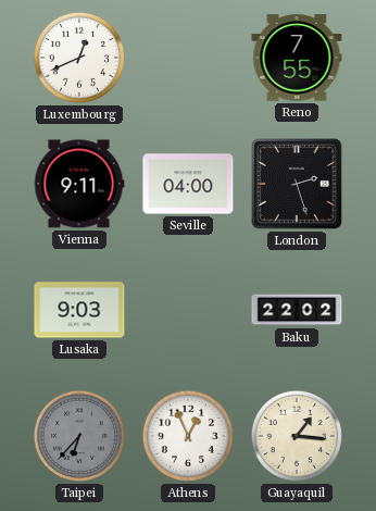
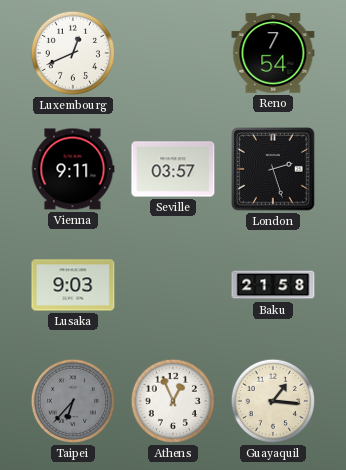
Reno: 7:55 -> 7:54
Seville: 04:00 -> 03:57
Baku: 22:02 -> 21:58
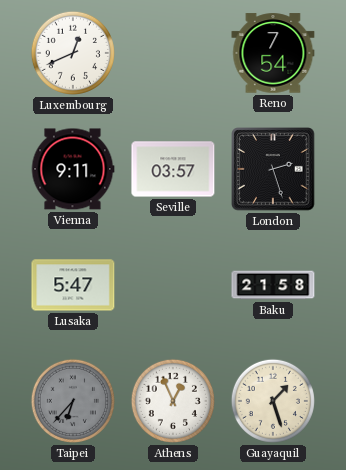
Lusaka: 9:03 -> 5:47
Guayaquil: 1:16 -> 1:27
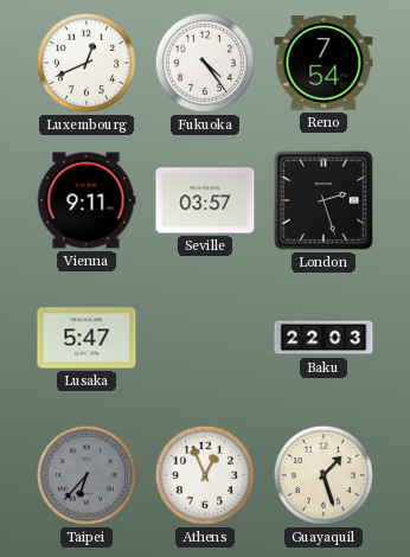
Fukuoka: none -> 4:24
Baku: 21:58 -> 22:03
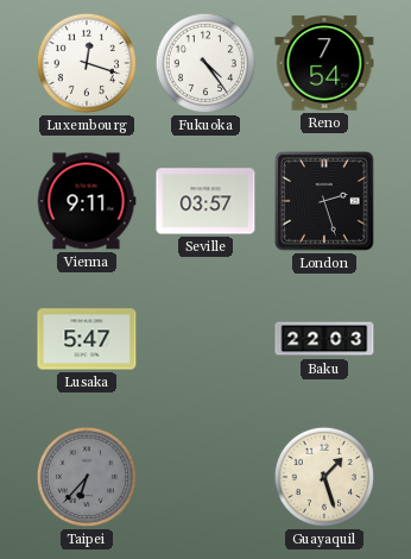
Luxembourg: 12:41 -> 12:18
Athens: 12:56 -> none
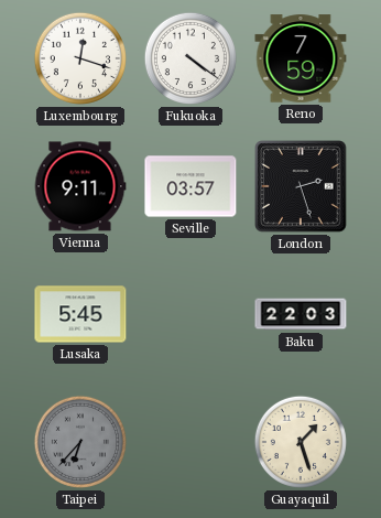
Fukuoka: 4:24 -> 4:21
Reno: 7:54 -> 7:59
Lusaka: 5:47 -> 5:45
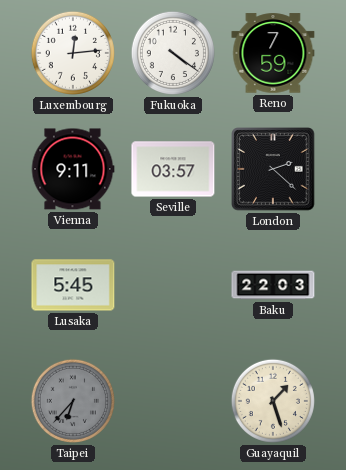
Luxembourg: 12:18 -> 12:14
London: 2:27 -> 2:22
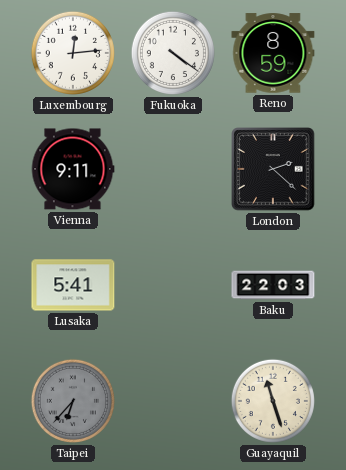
Reno: 7:59 -> 8:59
Seville: 03:57 -> none
Lusaka: 5:45 -> 5:41
Guayaquil: 1:27 -> 11:27
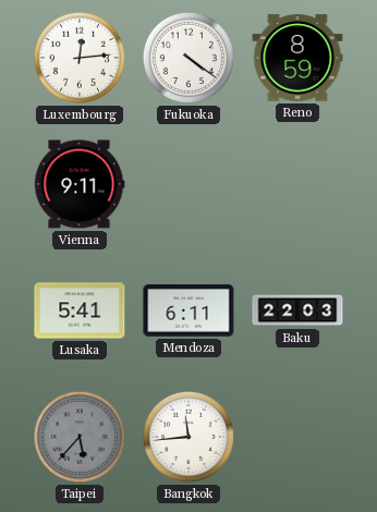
London: 2:22 -> none
Mendoza: none -> 6:11
Taipei: 6:37 -> 5:37
Bangkok: none -> 11:44
Guayaquil: 11:27 -> none
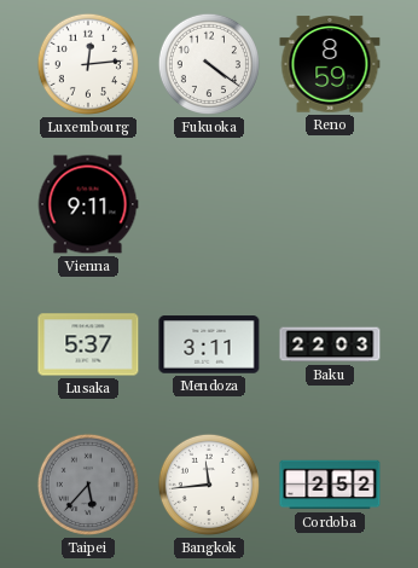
Lusaka: 5:41 -> 5:37
Mendoza: 6:11 -> 3:11
Cordoba: none -> 2:52
